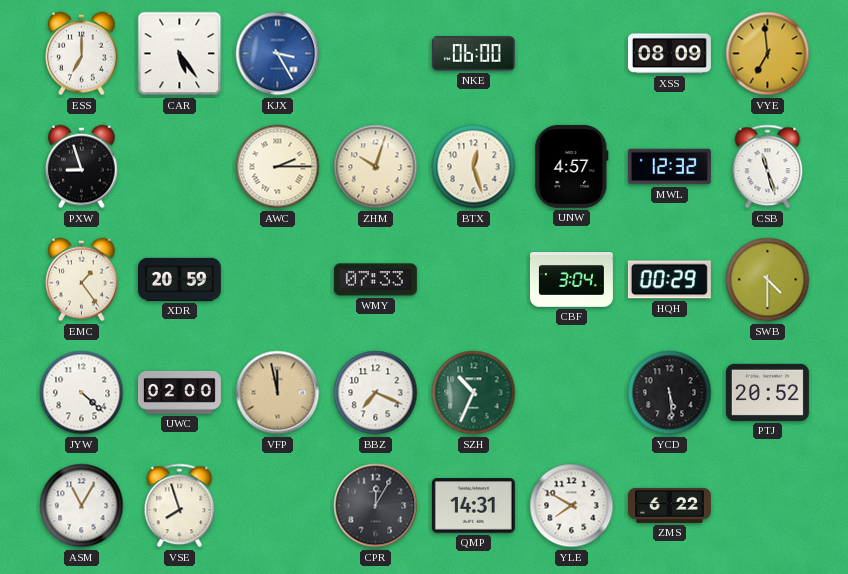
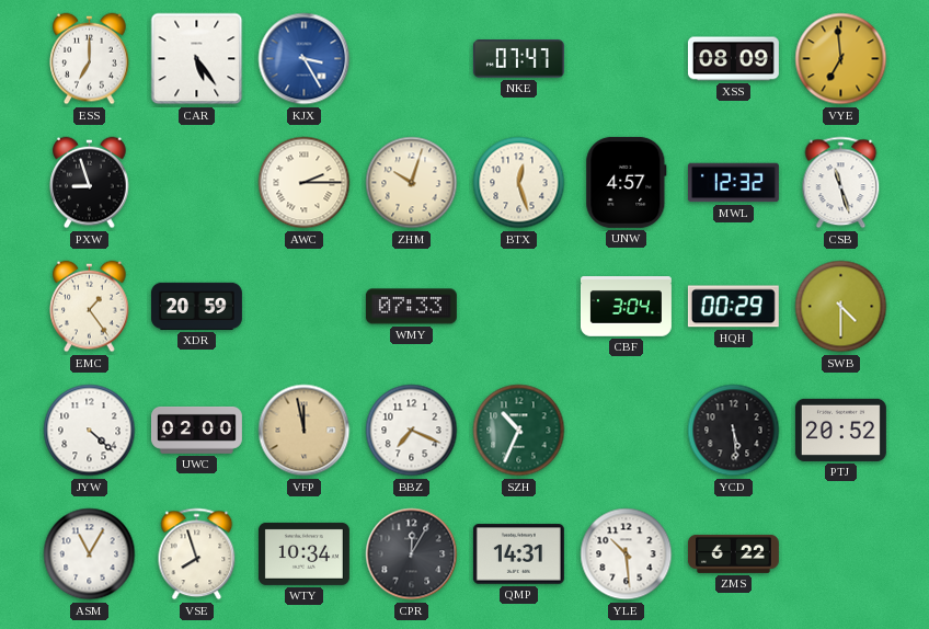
NKE: 06:00 -> 07:47
WTY: none -> 10:34
YLE: 7:50 -> 10:29
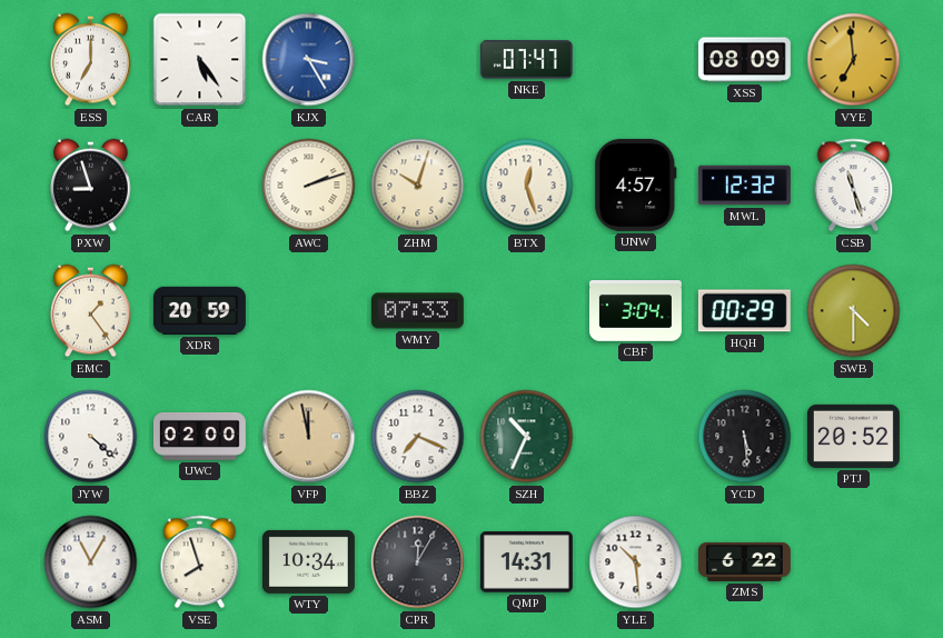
AWC: 2:15 -> 2:12
